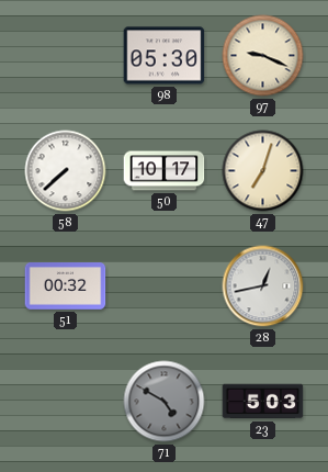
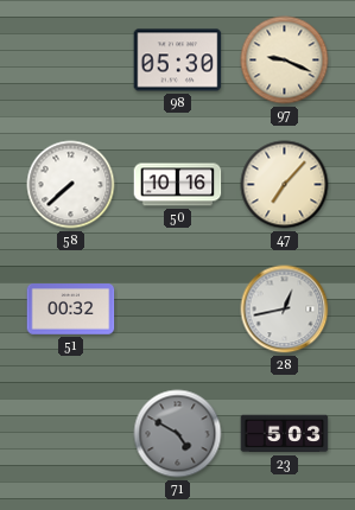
50: 10:17 -> 10:16
47: 7:03 -> 7:07
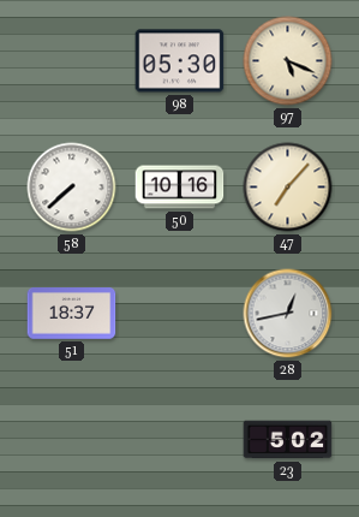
97: 9:19 -> 5:19
51: 00:32 -> 18:37
71: 4:50 -> none
23: 5:03 -> 5:02
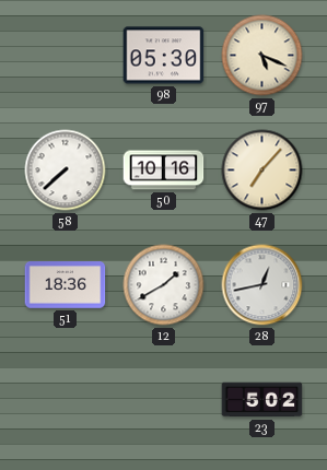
51: 18:37 -> 18:36
12: none -> 1:40
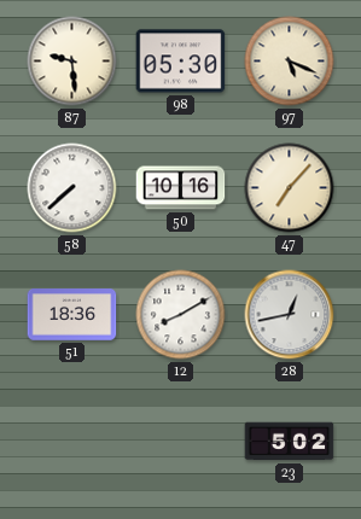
87: none -> 9:29
12: 1:40 -> 8:10
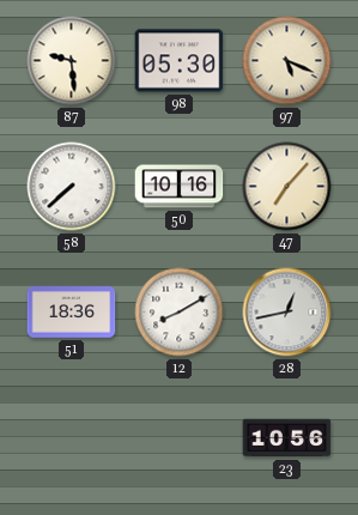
23: 5:02 -> 10:56
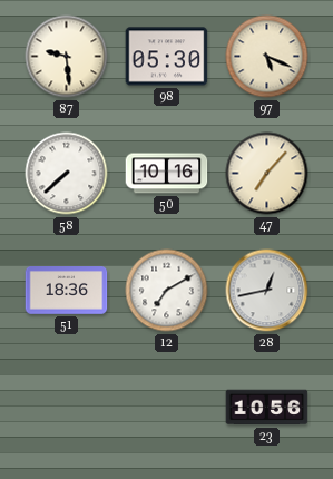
12: 8:10 -> 7:10
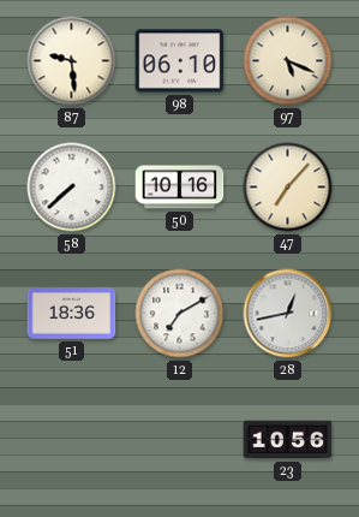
98: 05:30 -> 06:10
